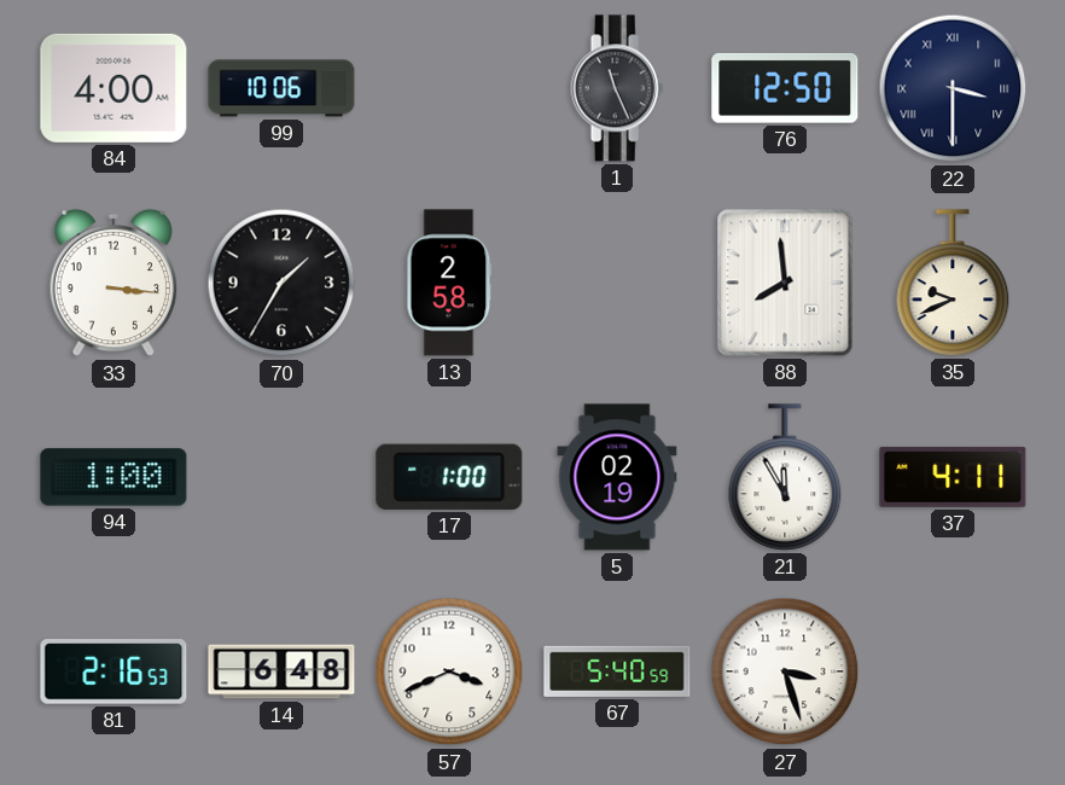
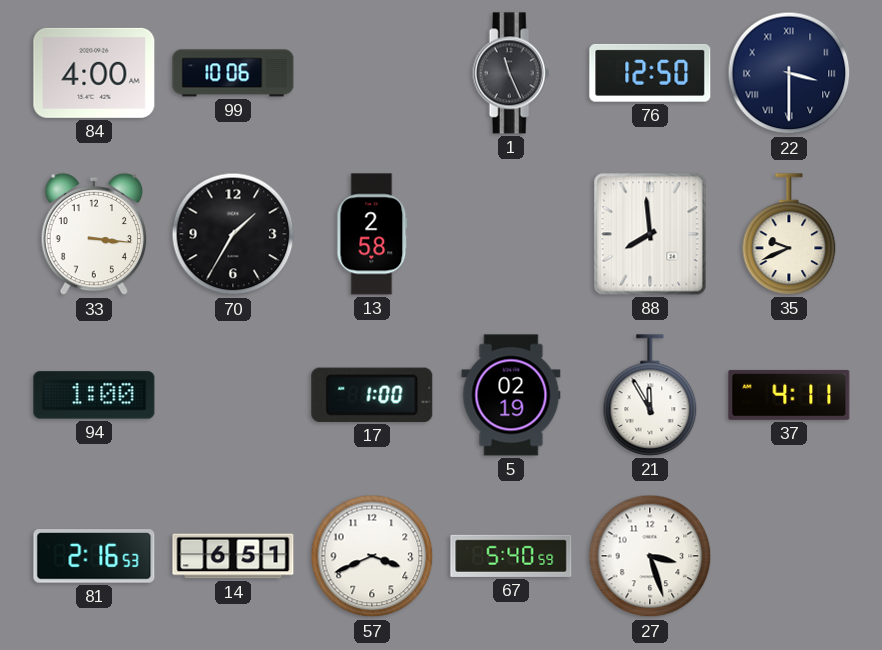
14: 6:48 -> 6:51
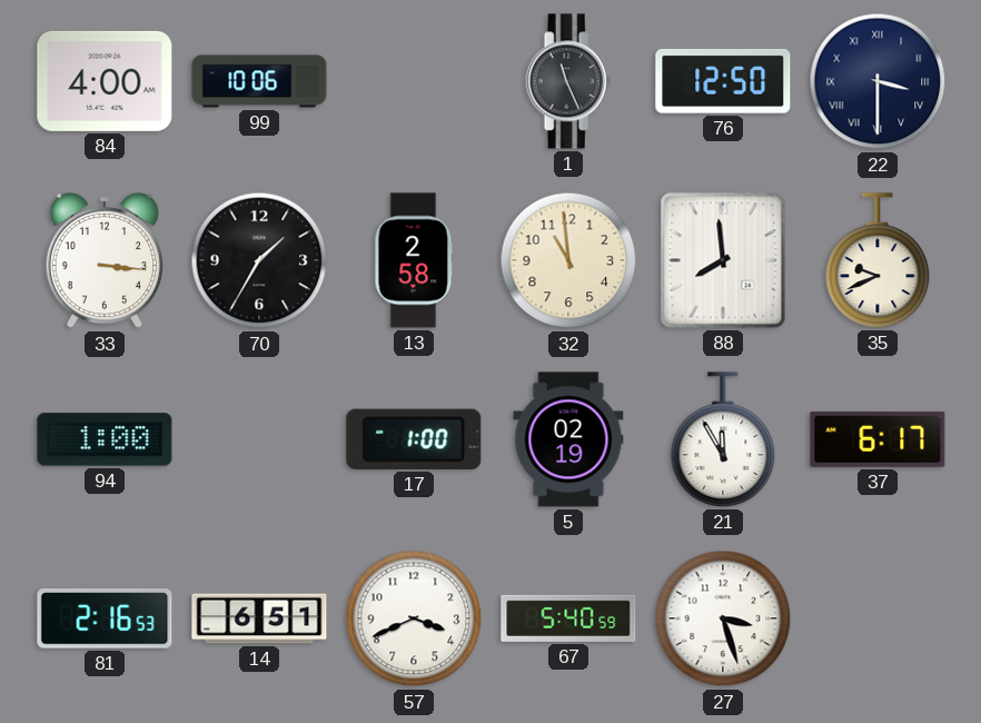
32: none -> 10:59
37: 4:11 -> 6:17
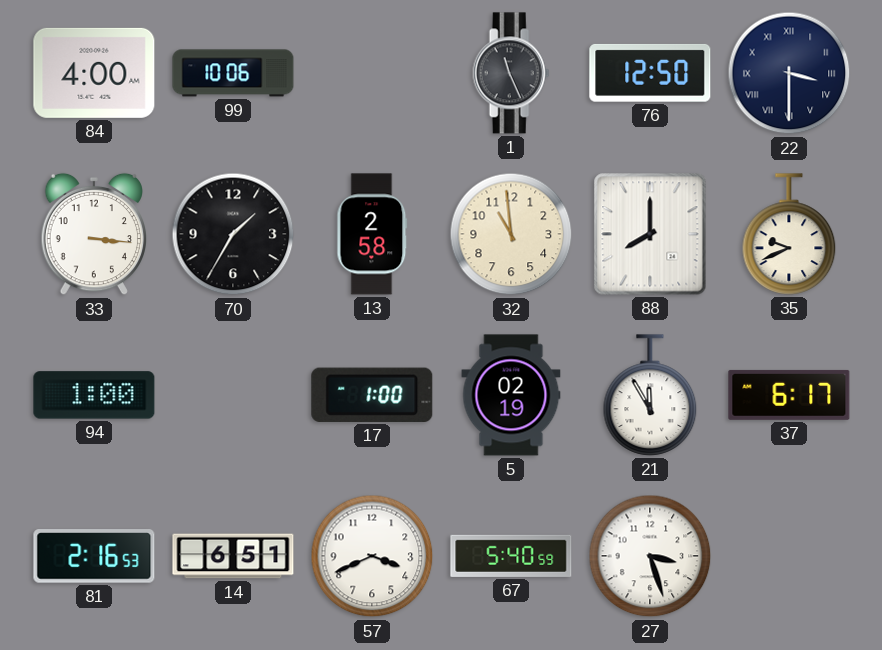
88: 7:59 -> 8:00
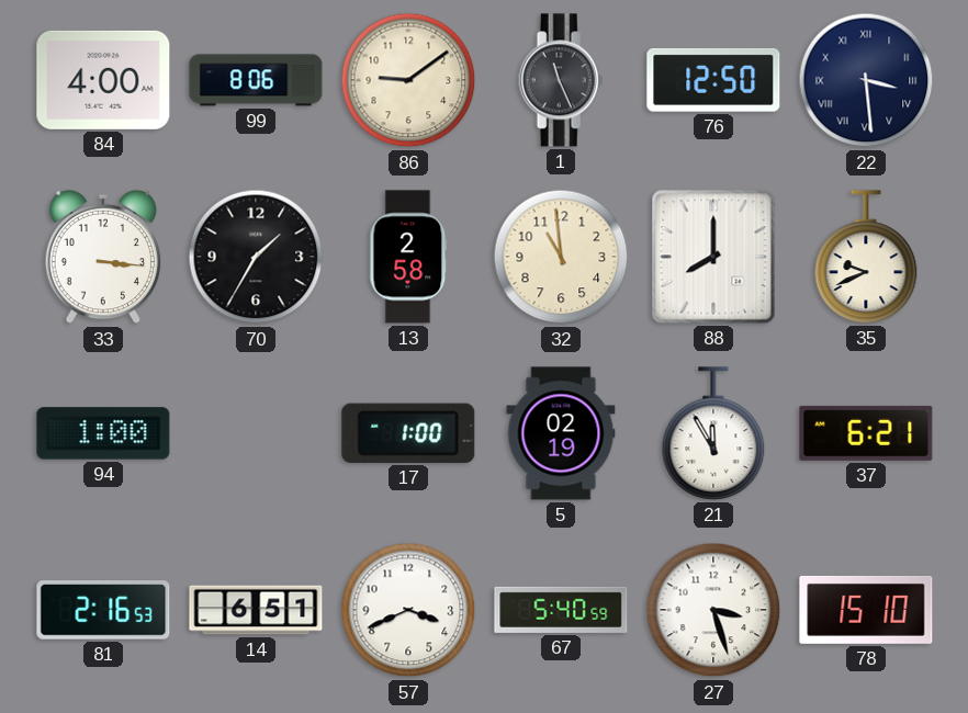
99: 10:06 -> 8:06
86: none -> 9:09
22: 3:30 -> 3:29
37: 6:17 -> 6:21
78: none -> 15:10
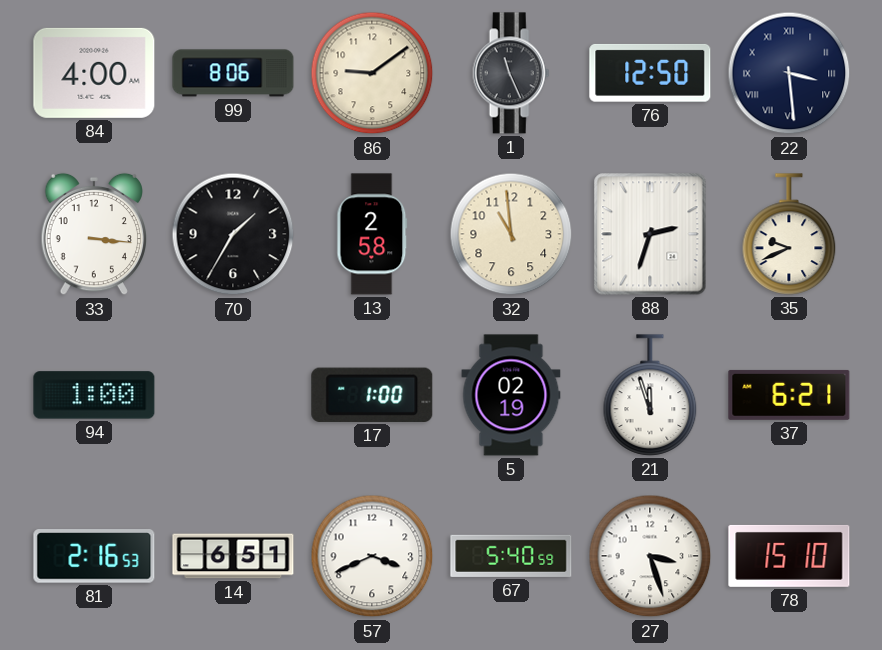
88: 8:00 -> 2:33
21: 11:55 -> 11:57
